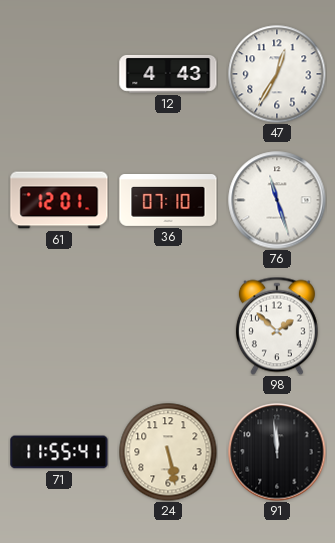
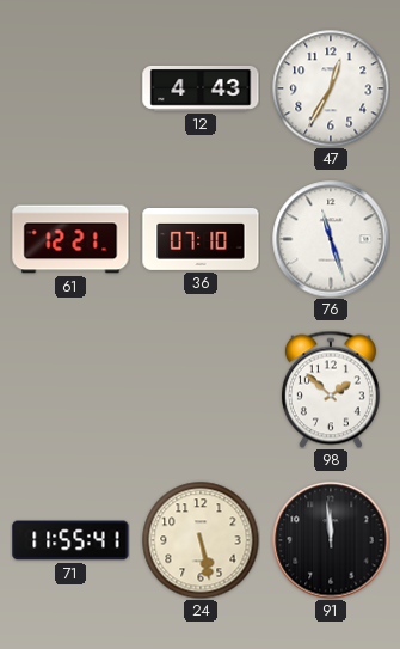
61: 12:01 -> 12:21
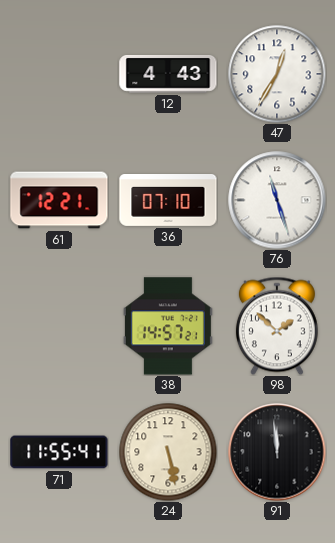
38: none -> 14:57
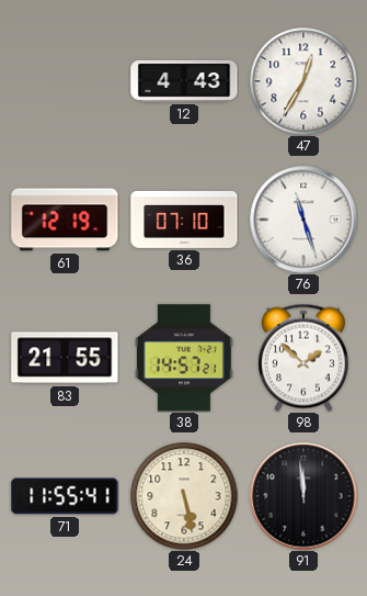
61: 12:21 -> 12:19
83: none -> 21:55
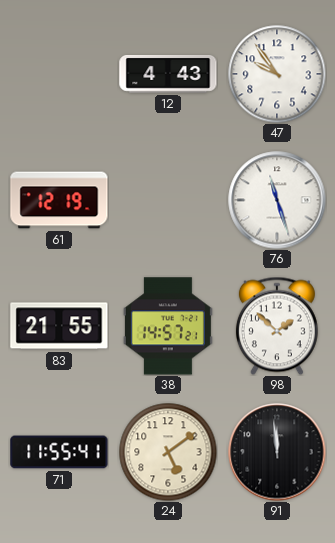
47: 12:35 -> 9:54
36: 07:10 -> none
24: 5:28 -> 5:09
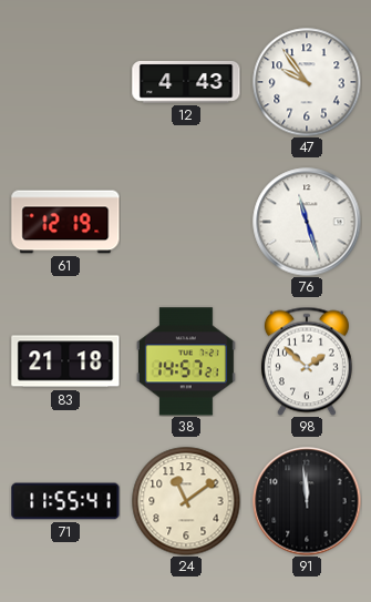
83: 21:55 -> 21:18
24: 5:09 -> 11:09
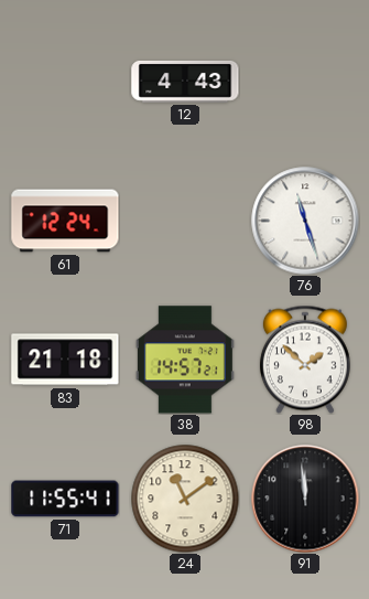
47: 9:54 -> none
61: 12:19 -> 12:24
